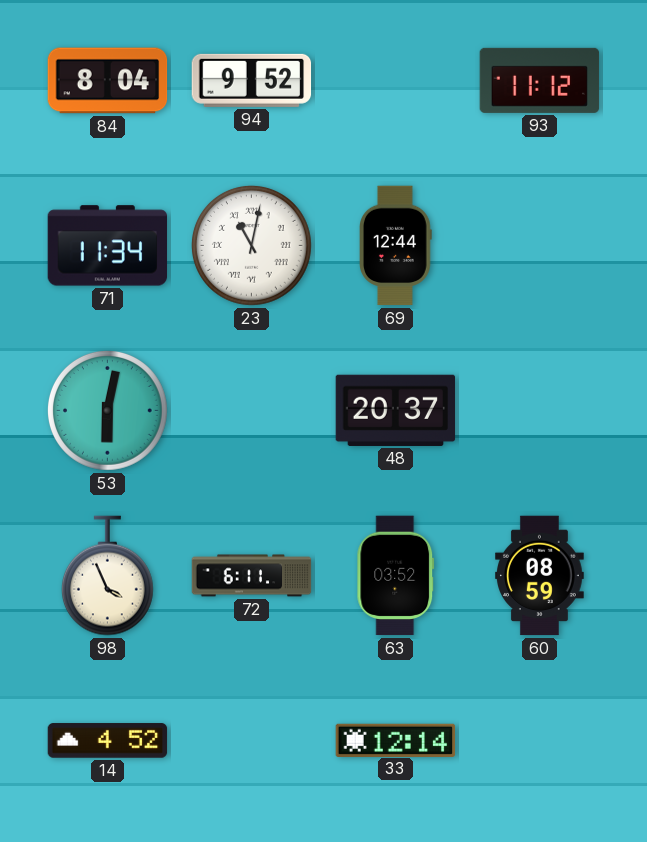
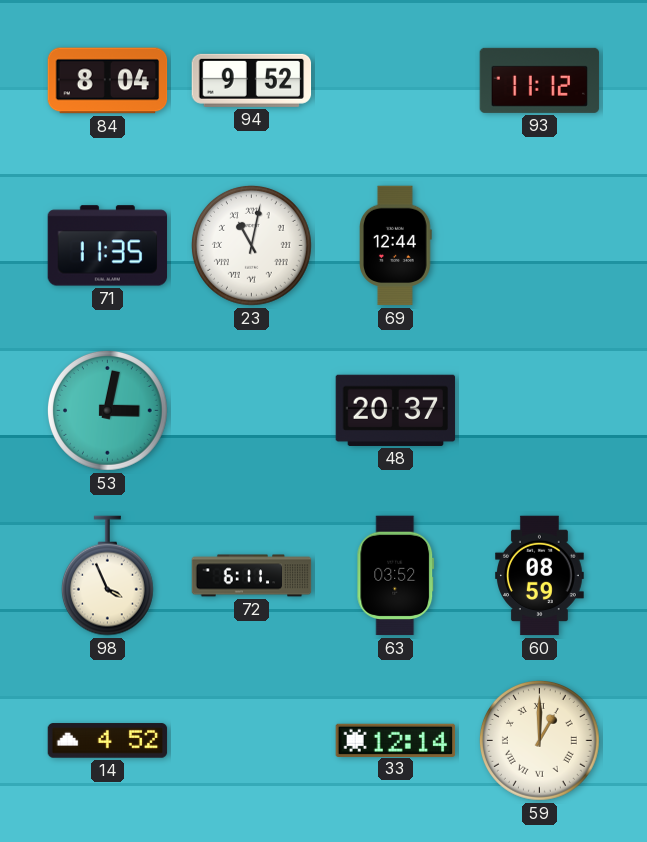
71: 11:34 -> 11:35
53: 6:02 -> 3:02
59: none -> 1:00
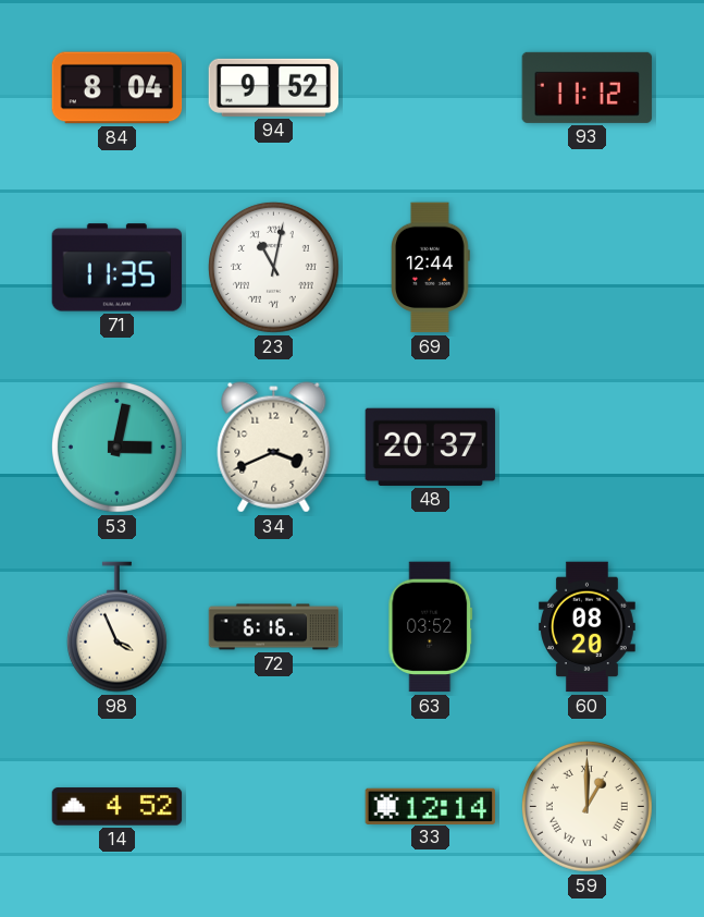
34: none -> 3:41
72: 6:11 -> 6:16
60: 08:59 -> 08:20
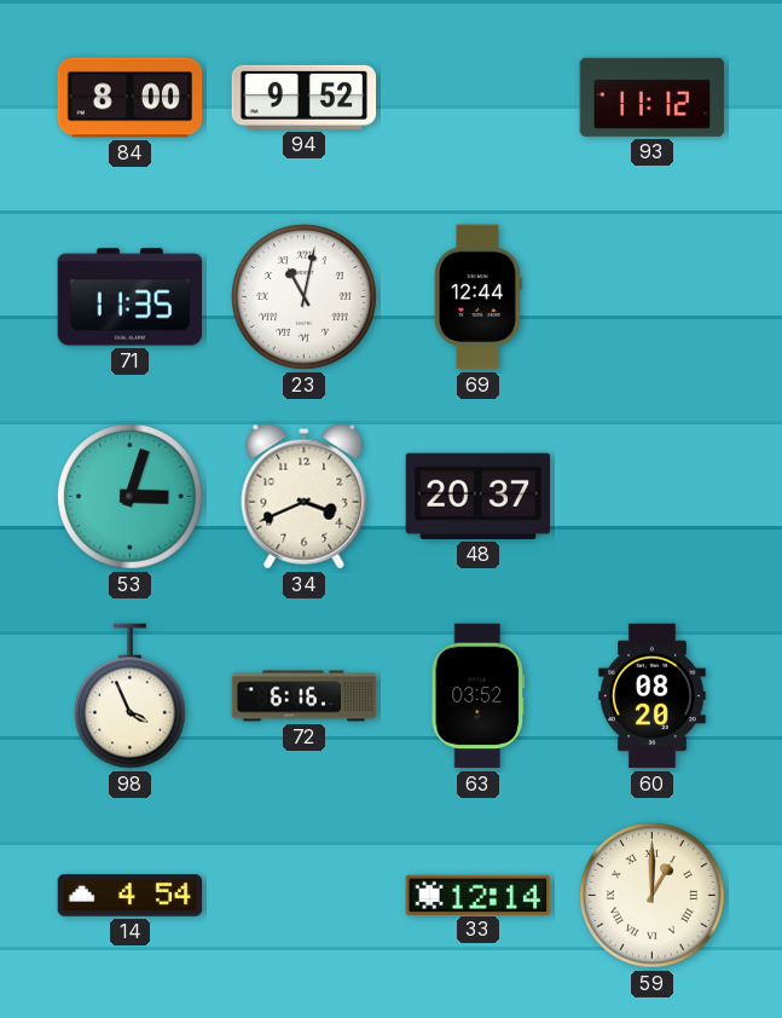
84: 8:04 -> 8:00
53: 3:02 -> 3:03
14: 4:52 -> 4:54
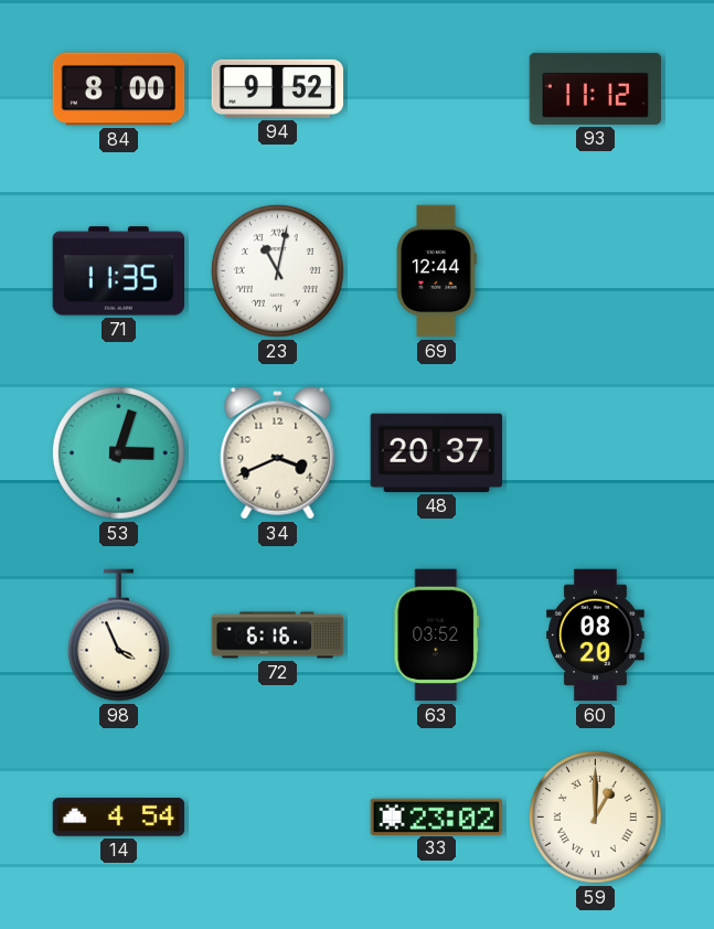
33: 12:14 -> 23:02
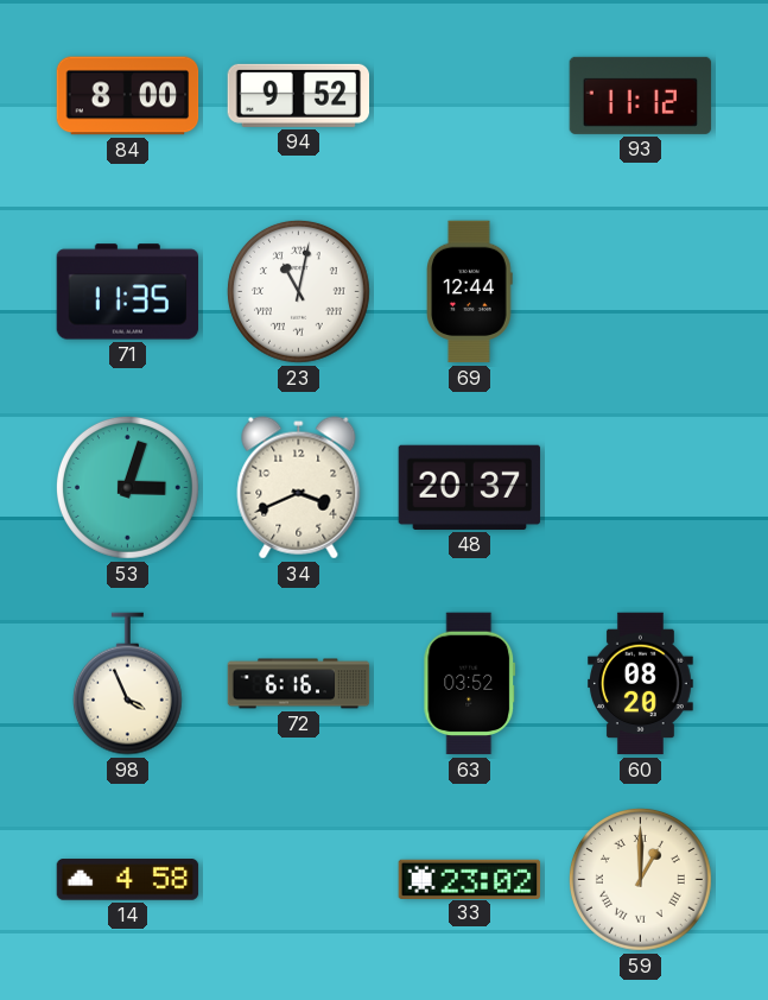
14: 4:54 -> 4:58
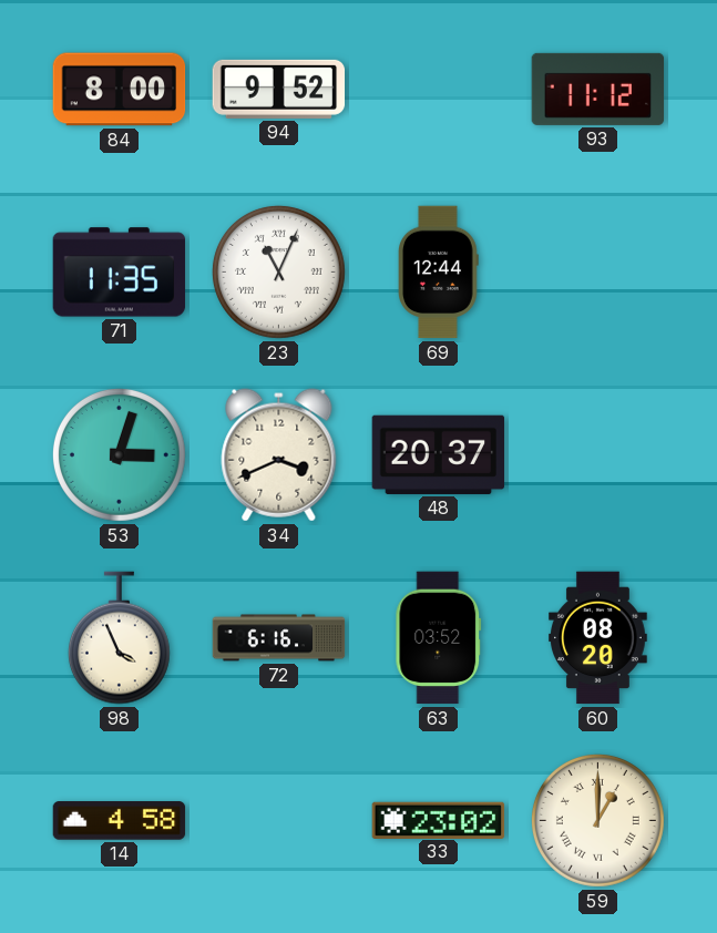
23: 11:02 -> 11:04
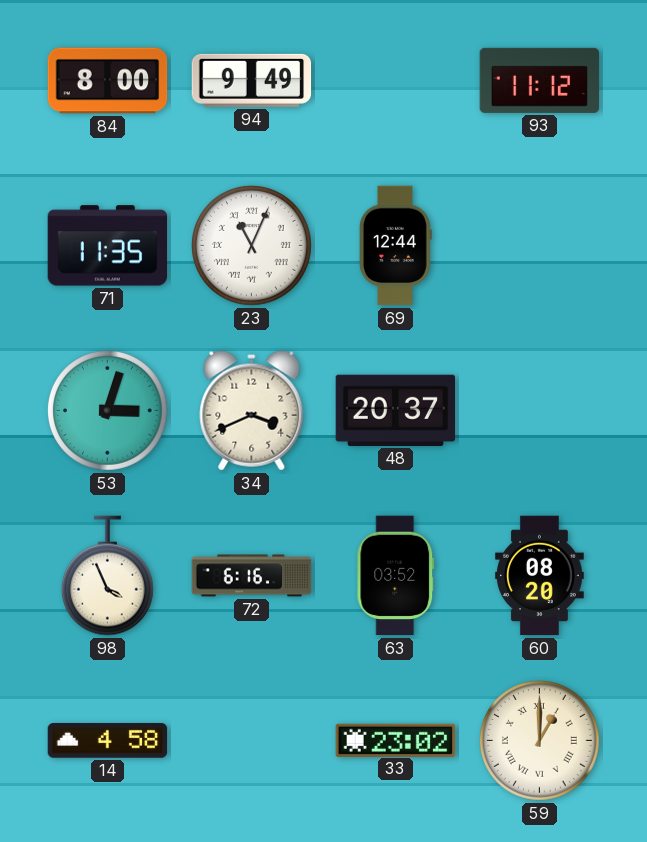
94: 9:52 -> 9:49
